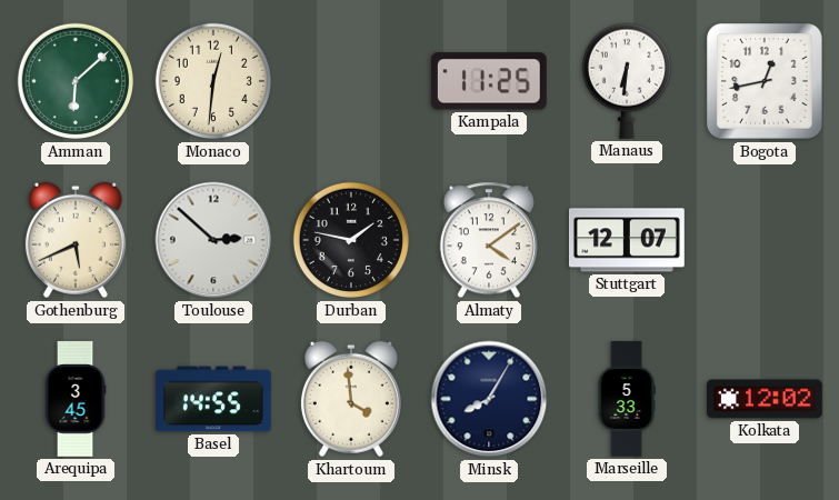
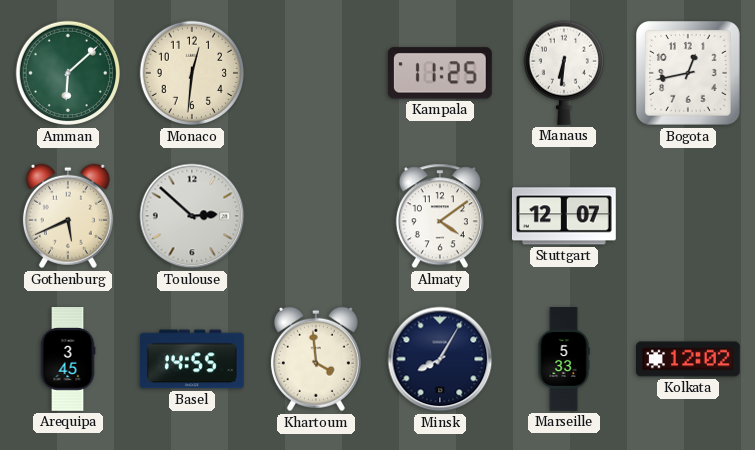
Durban: 1:47 -> none
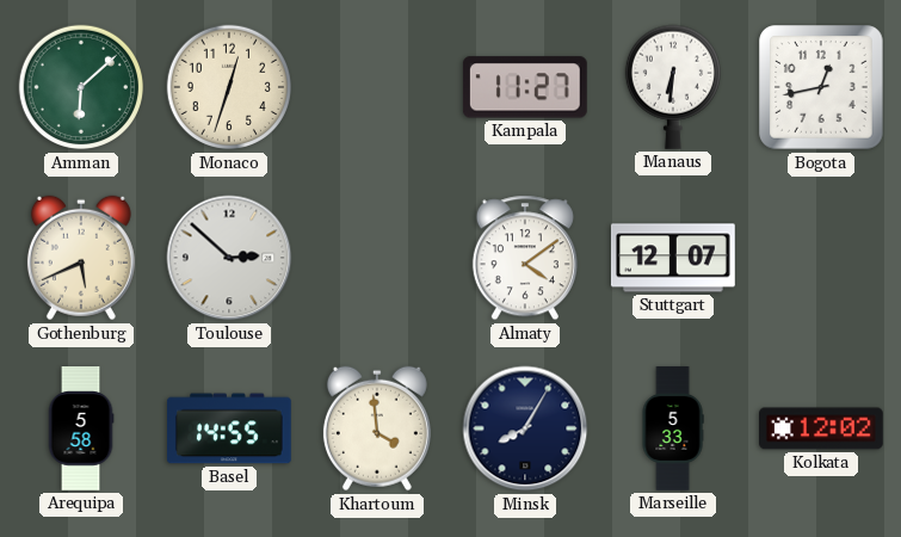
Monaco: 12:31 -> 12:33
Kampala: 11:25 -> 11:27
Arequipa: 3:45 -> 5:58
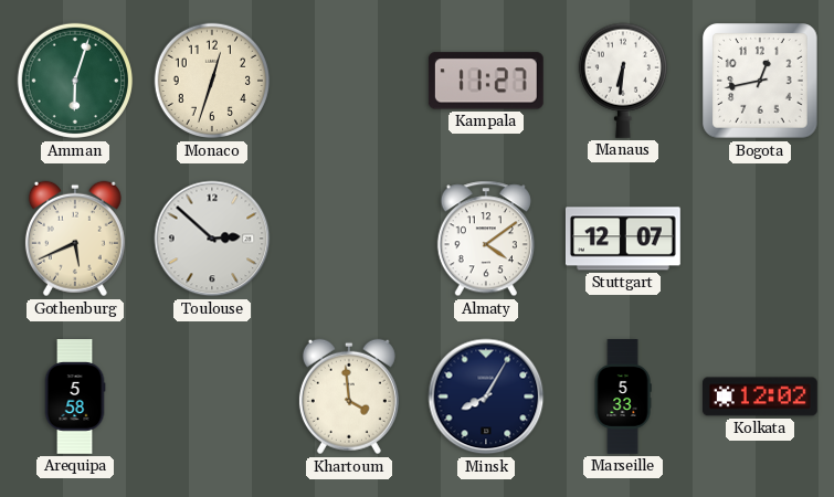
Amman: 6:08 -> 6:03
Basel: 14:55 -> none
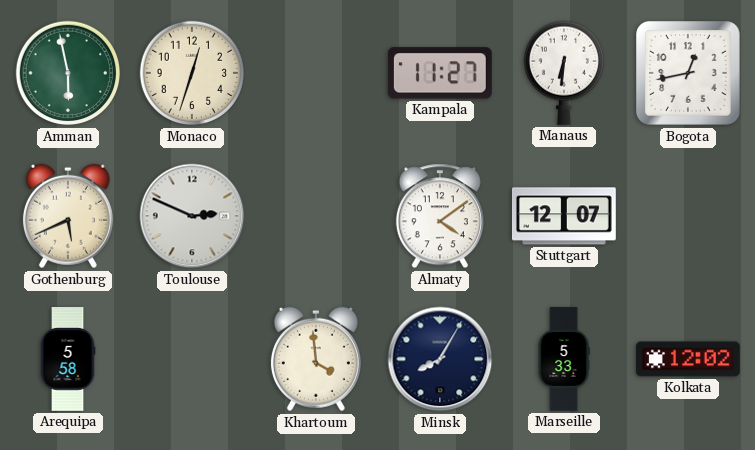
Amman: 6:03 -> 5:58
Toulouse: 2:52 -> 2:49
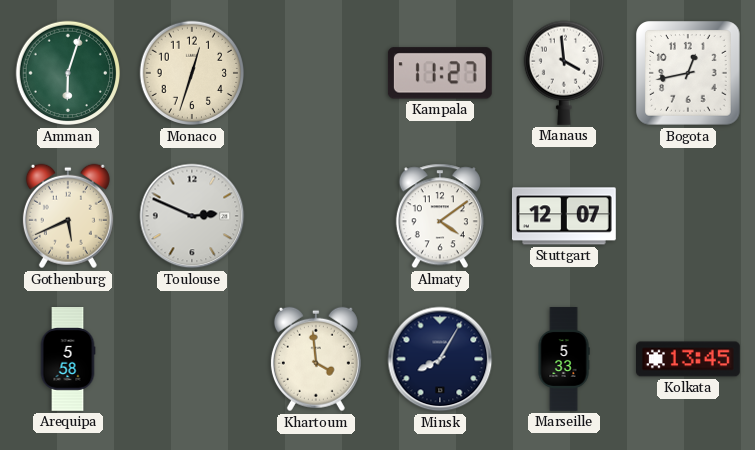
Amman: 5:58 -> 6:03
Manaus: 6:31 -> 3:59
Kolkata: 12:02 -> 13:45
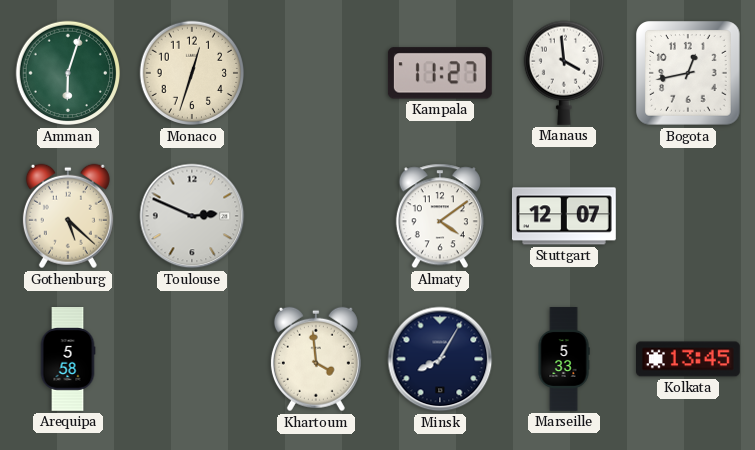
Gothenburg: 5:41 -> 5:22
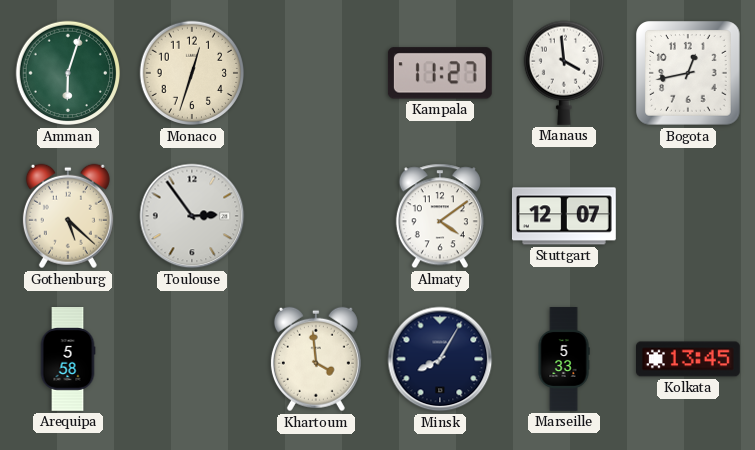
Toulouse: 2:49 -> 2:54
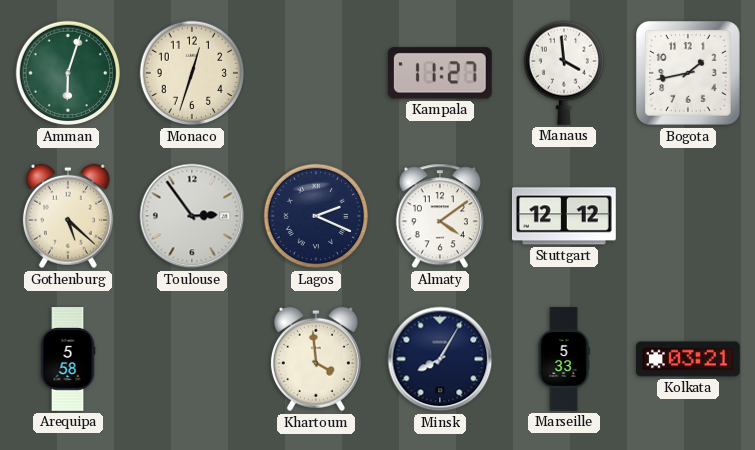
Bogota: 12:43 -> 1:43
Lagos: none -> 2:19
Stuttgart: 12:07 -> 12:12
Kolkata: 13:45 -> 03:21
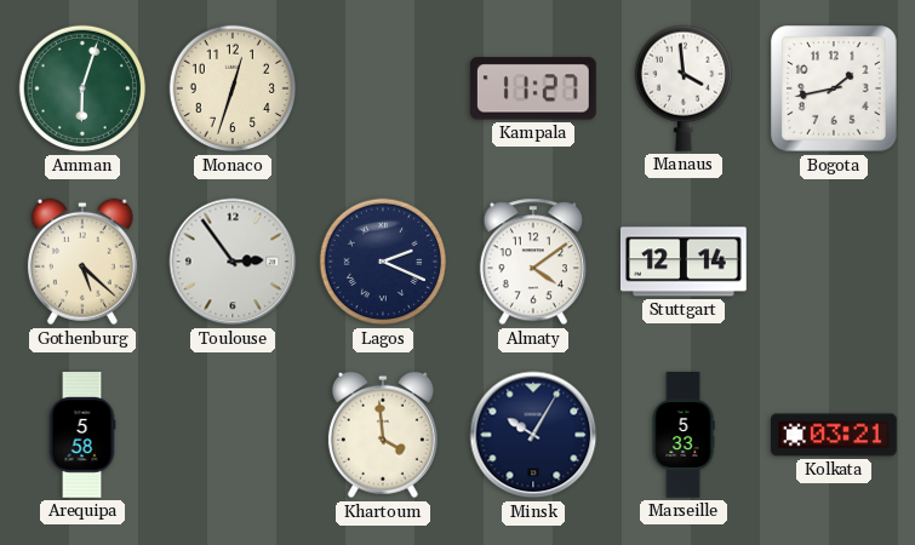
Stuttgart: 12:12 -> 12:14
Minsk: 8:05 -> 10:05
